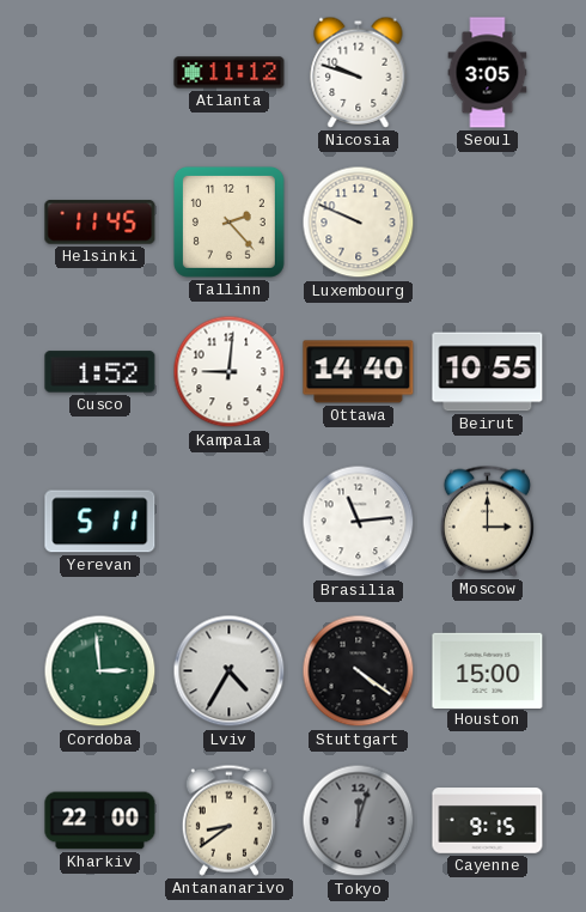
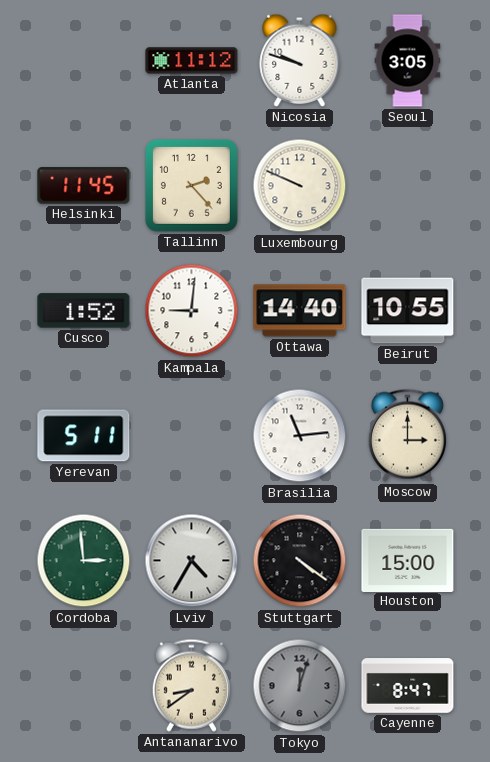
Kharkiv: 22:00 -> none
Cayenne: 9:15 -> 8:47
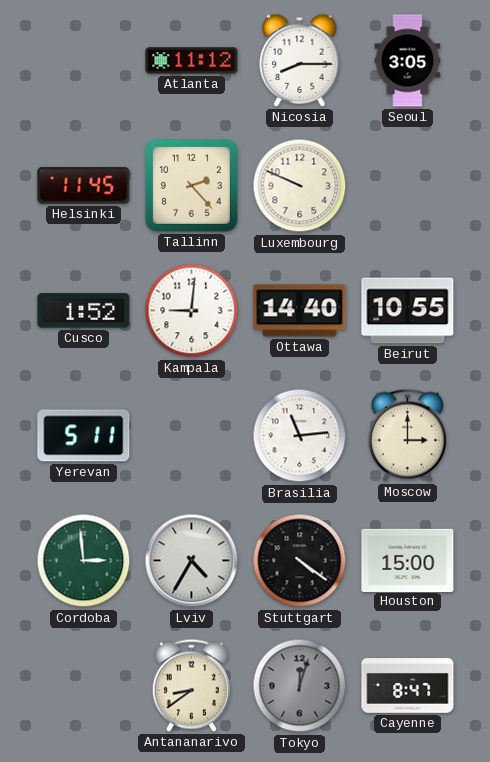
Nicosia: 9:48 -> 8:15
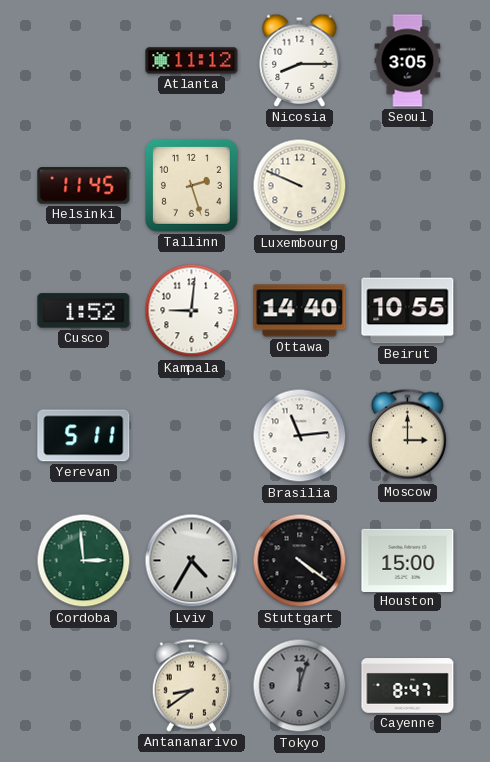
Tallinn: 2:23 -> 2:27
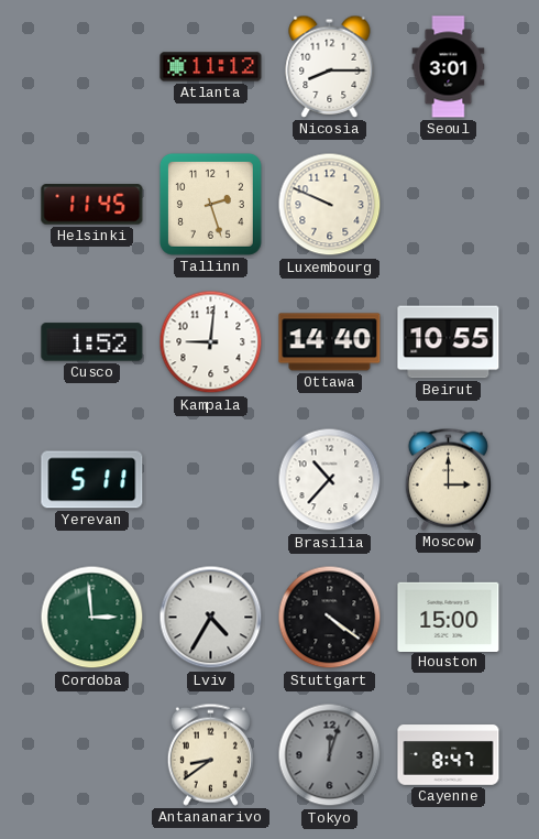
Seoul: 3:05 -> 3:01
Brasilia: 11:14 -> 10:37
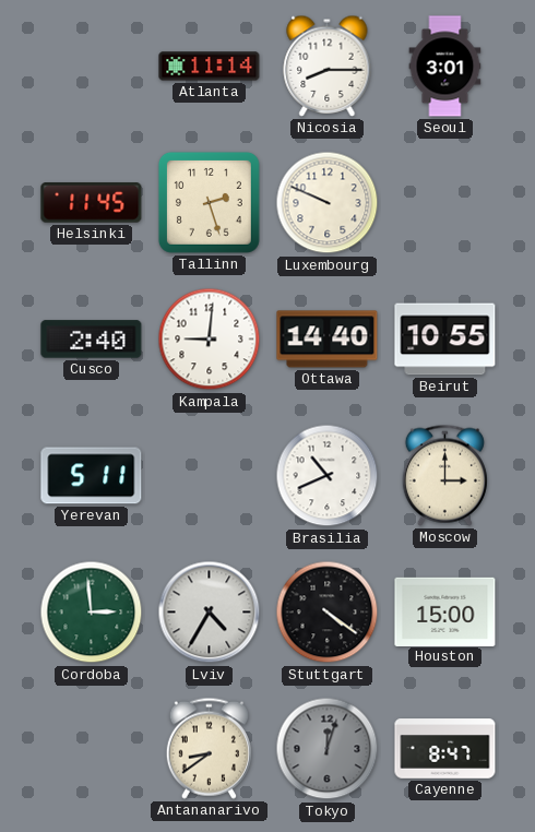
Atlanta: 11:12 -> 11:14
Cusco: 1:52 -> 2:40
Brasilia: 10:37 -> 10:41
